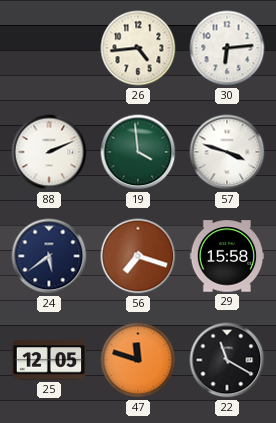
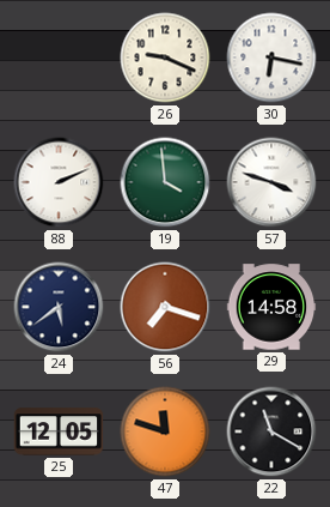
26: 4:44 -> 9:19
30: 6:14 -> 6:17
29: 15:58 -> 14:58
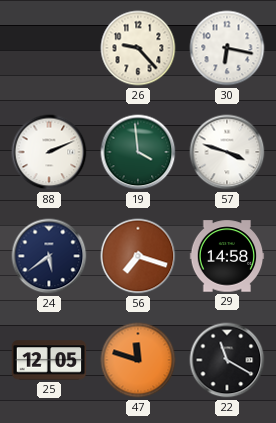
26: 9:19 -> 9:23
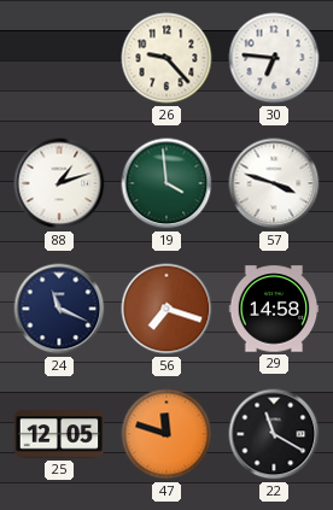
30: 6:17 -> 6:46
88: 2:11 -> 1:12
24: 5:39 -> 11:19
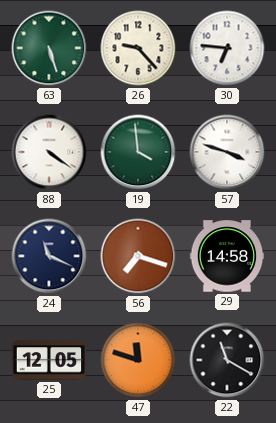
63: none -> 5:27
88: 1:12 -> 4:21
